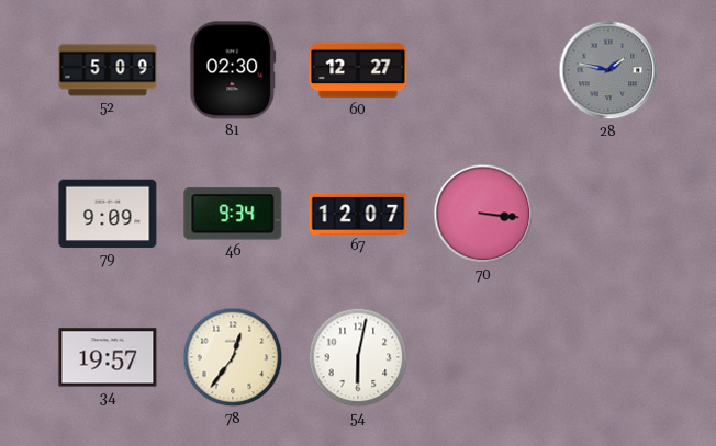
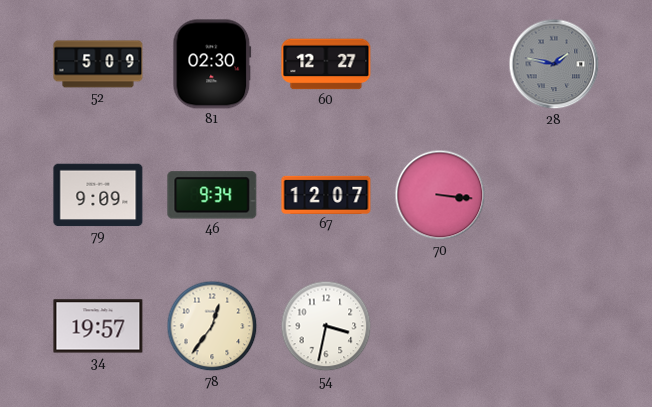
54: 6:02 -> 3:32
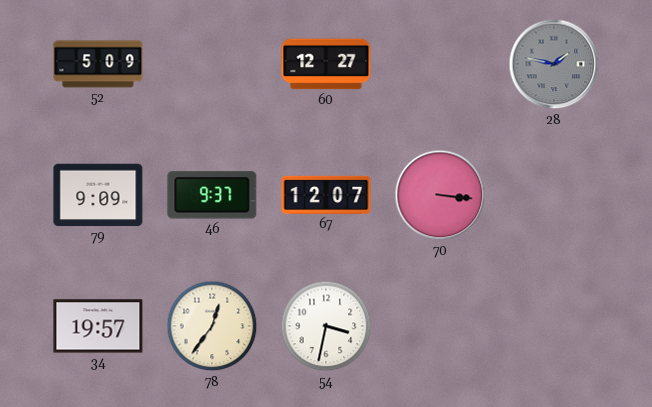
81: 02:30 -> none
46: 9:34 -> 9:37
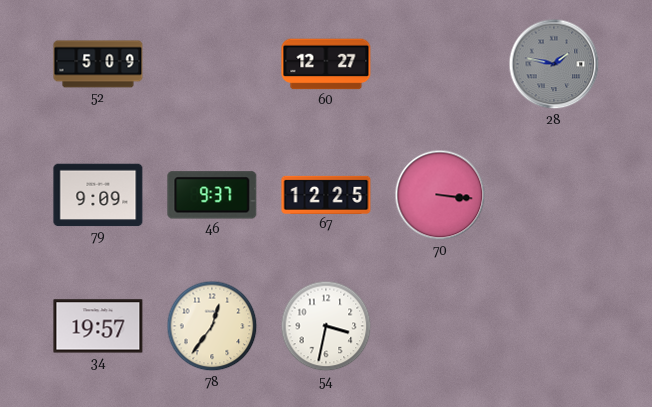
67: 12:07 -> 12:25
